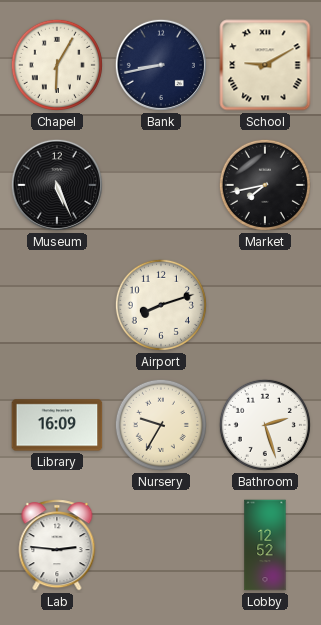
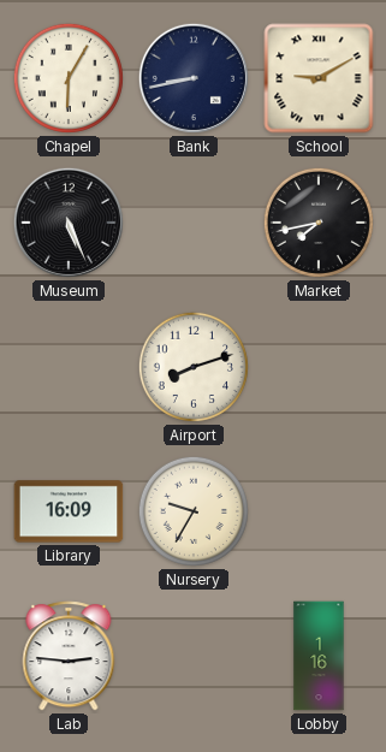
Bathroom: 2:27 -> none
Lobby: 12:52 -> 1:16
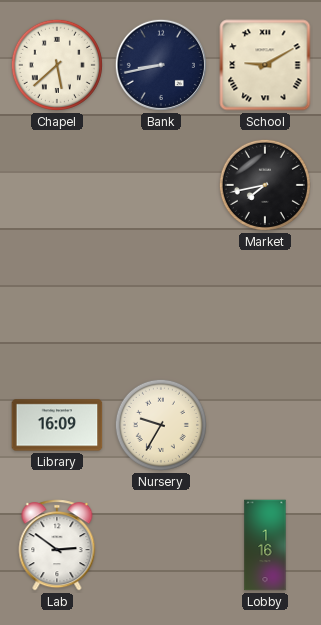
Chapel: 6:05 -> 5:38
Museum: 5:26 -> none
Airport: 8:12 -> none
Lab: 2:46 -> 2:51
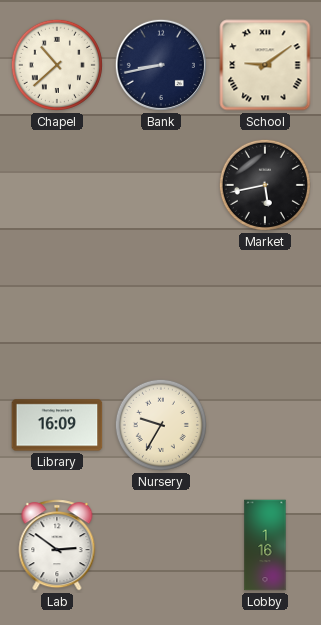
Chapel: 5:38 -> 10:38
School: 9:10 -> 9:09
Market: 7:43 -> 5:43
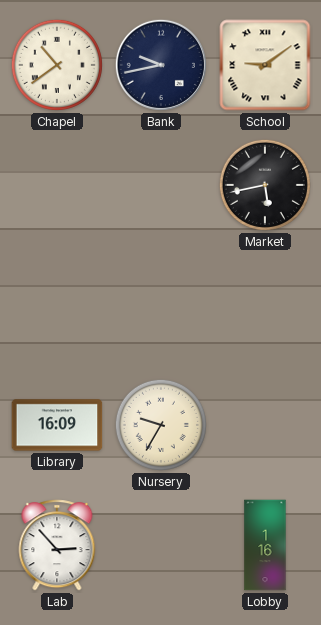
Chapel: 10:38 -> 10:39
Bank: 8:43 -> 9:43
Lab: 2:51 -> 2:53
